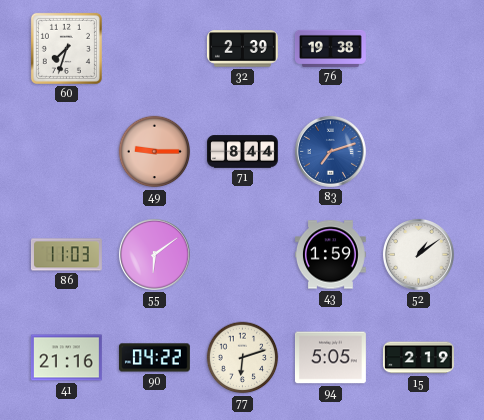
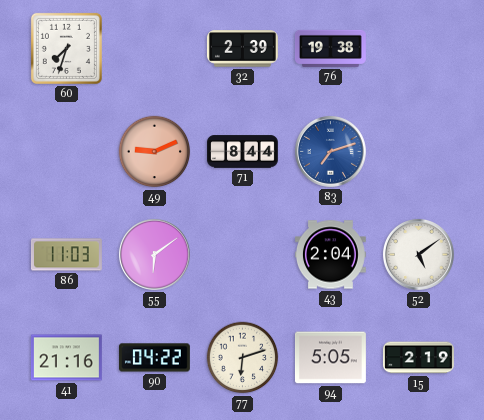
49: 9:15 -> 9:11
43: 1:59 -> 2:04
52: 1:09 -> 5:09
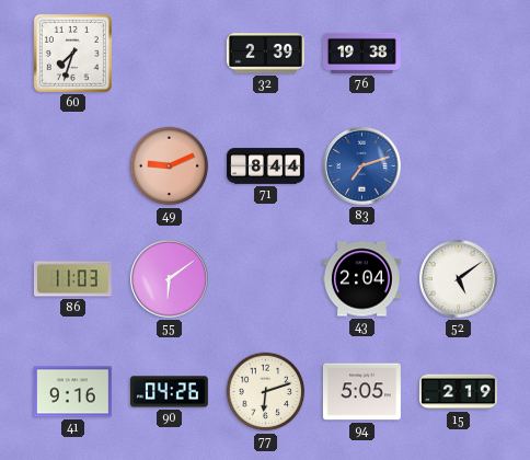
41: 21:16 -> 9:16
90: 04:22 -> 04:26
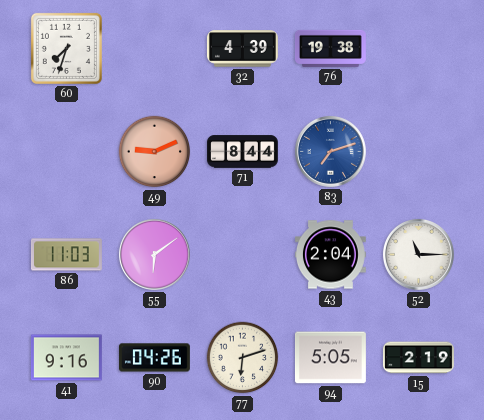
32: 2:39 -> 4:39
52: 5:09 -> 11:15
